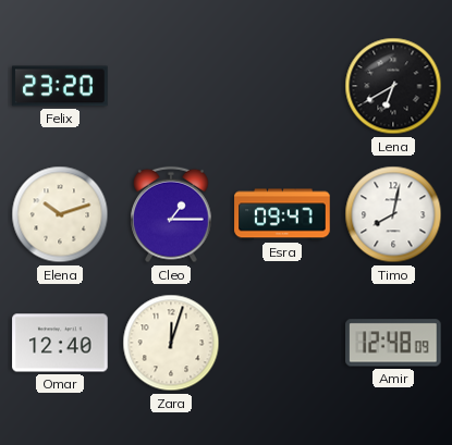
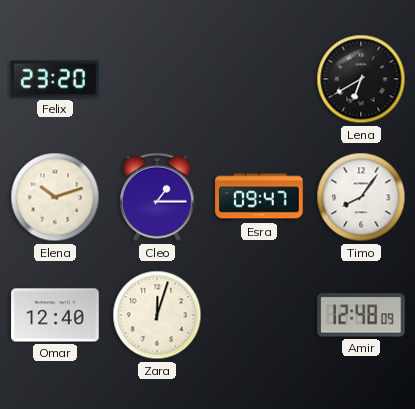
Timo: 8:02 -> 8:06
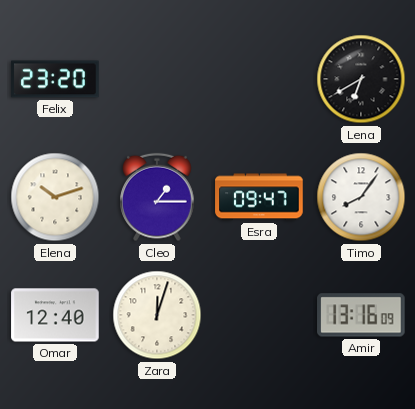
Amir: 12:48 -> 13:16
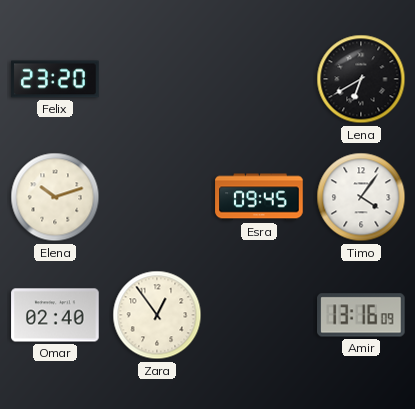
Cleo: 1:15 -> none
Esra: 09:47 -> 09:45
Timo: 8:06 -> 4:06
Omar: 12:40 -> 02:40
Zara: 12:03 -> 12:54
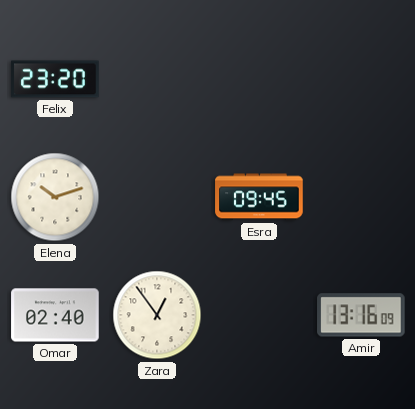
Lena: 6:40 -> none
Timo: 4:06 -> none
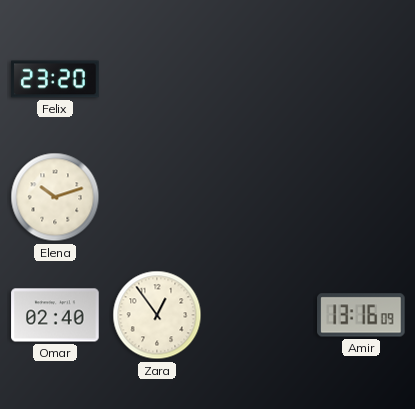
Esra: 09:45 -> none
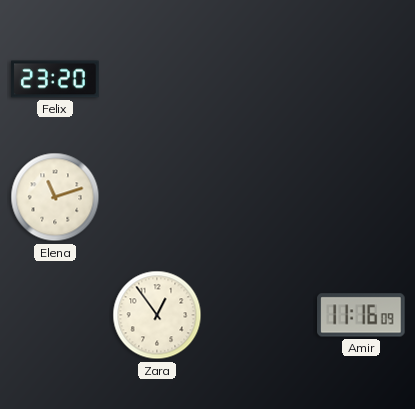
Elena: 10:12 -> 11:12
Omar: 02:40 -> none
Amir: 13:16 -> 11:16
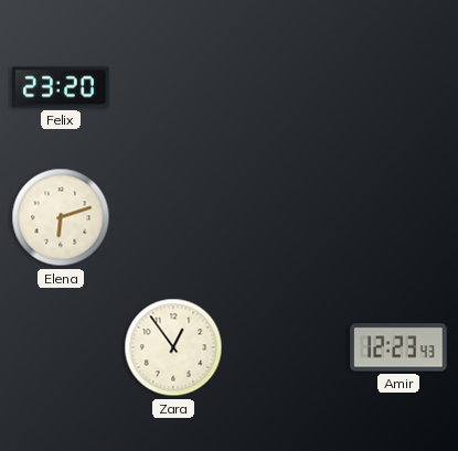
Elena: 11:12 -> 6:12
Amir: 11:16 -> 12:23
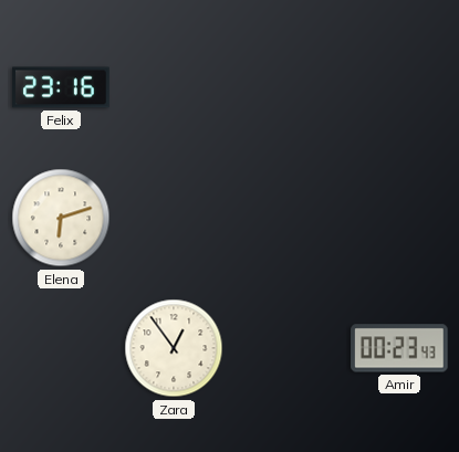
Felix: 23:20 -> 23:16
Amir: 12:23 -> 00:23
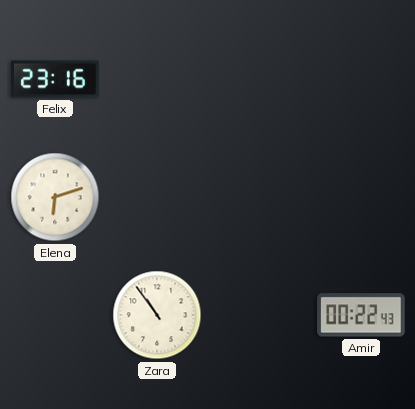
Zara: 12:54 -> 10:54
Amir: 00:23 -> 00:22
